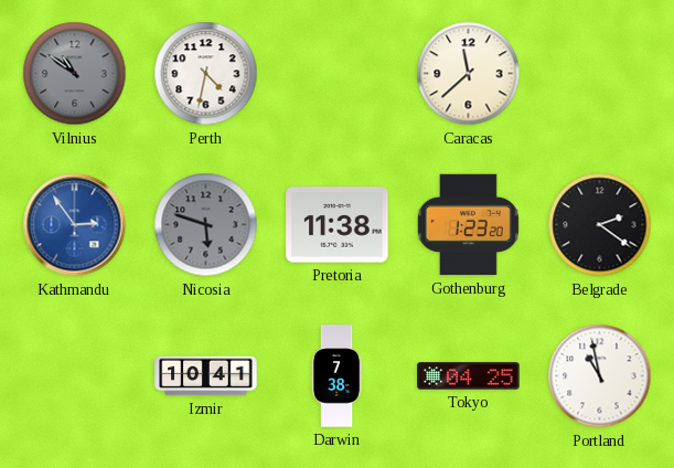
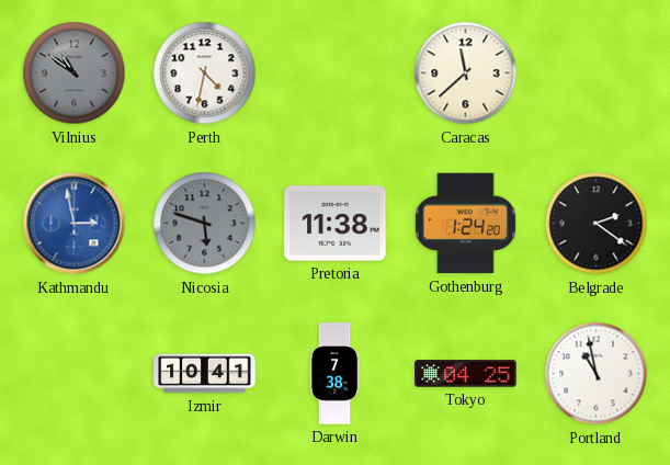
Kathmandu: 2:54 -> 2:58
Gothenburg: 1:23 -> 1:24
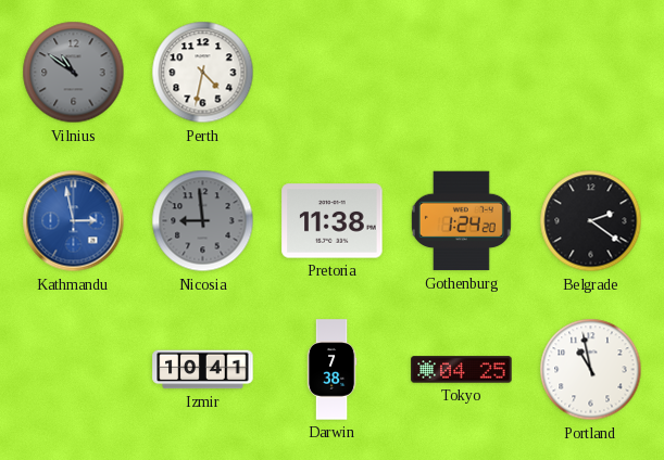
Caracas: 11:38 -> none
Nicosia: 5:48 -> 8:59
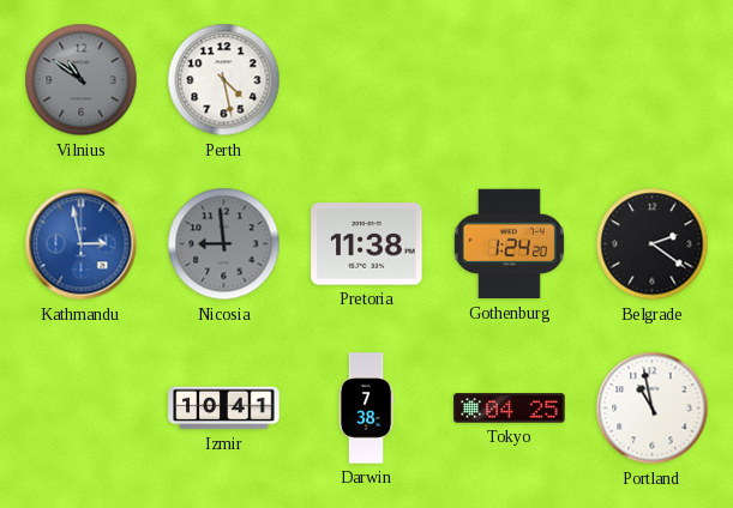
Perth: 4:32 -> 4:28
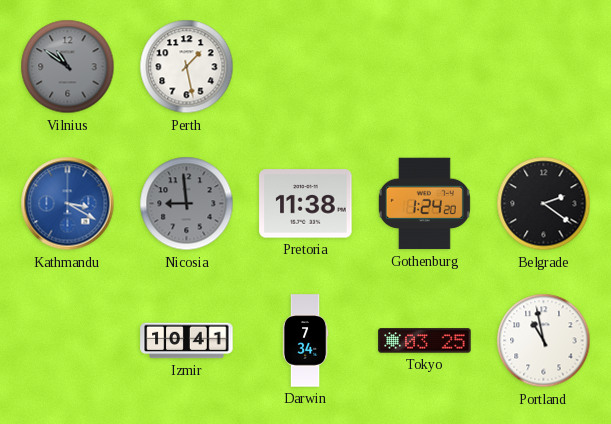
Perth: 4:28 -> 1:28
Kathmandu: 2:58 -> 3:20
Darwin: 7:38 -> 7:34
Tokyo: 04:25 -> 03:25
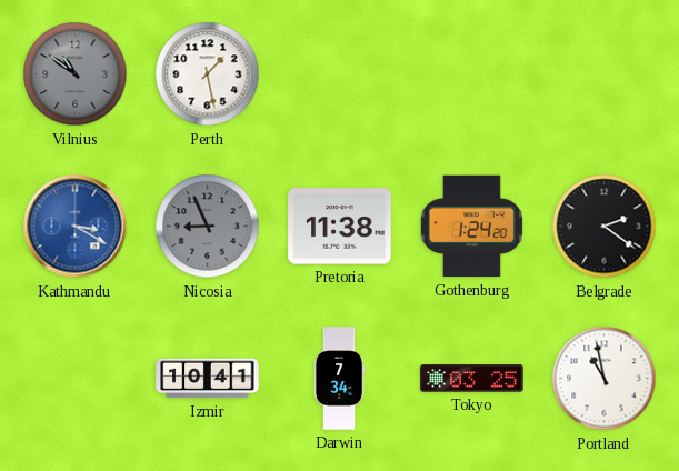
Nicosia: 8:59 -> 8:56
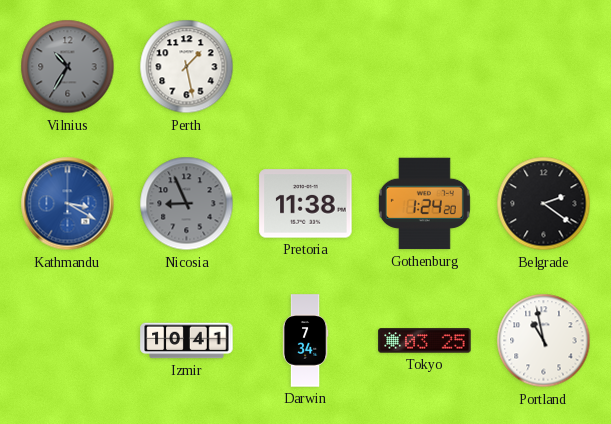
Vilnius: 10:51 -> 10:35
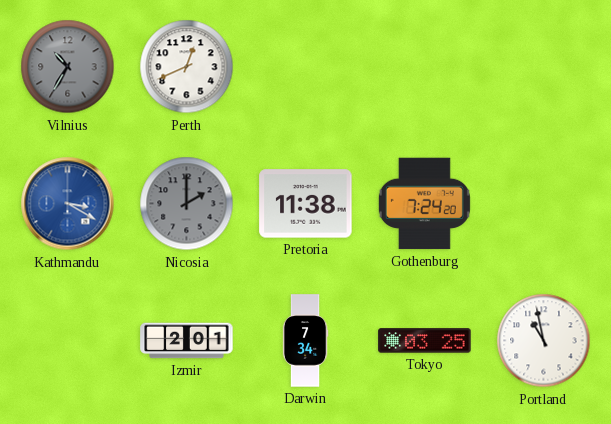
Perth: 1:28 -> 12:41
Nicosia: 8:56 -> 2:00
Gothenburg: 1:24 -> 7:24
Belgrade: 2:21 -> none
Izmir: 10:41 -> 2:01
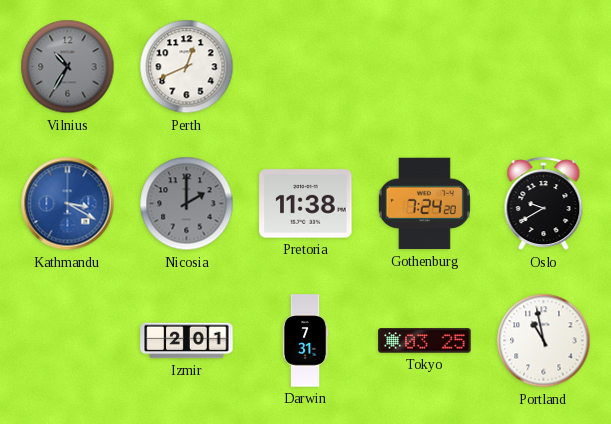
Oslo: none -> 9:40
Darwin: 7:34 -> 7:31
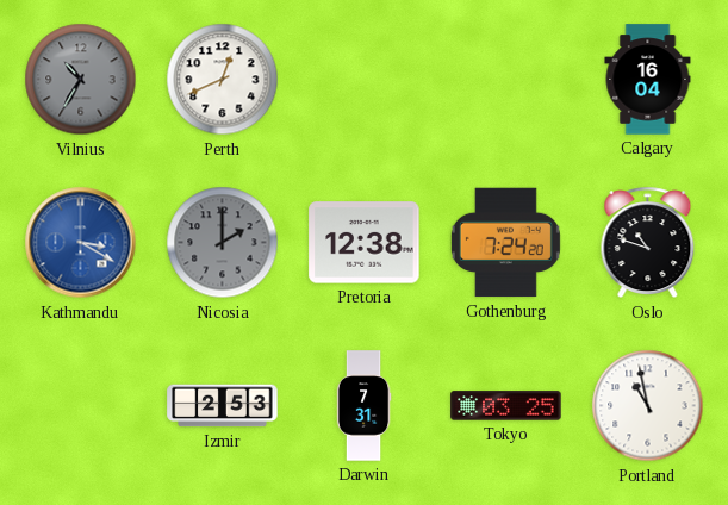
Calgary: none -> 16:04
Pretoria: 11:38 -> 12:38
Oslo: 9:40 -> 10:48
Izmir: 2:01 -> 2:53
